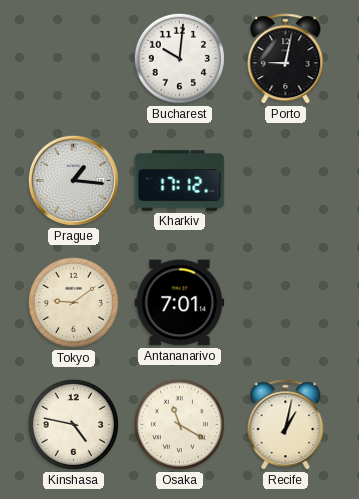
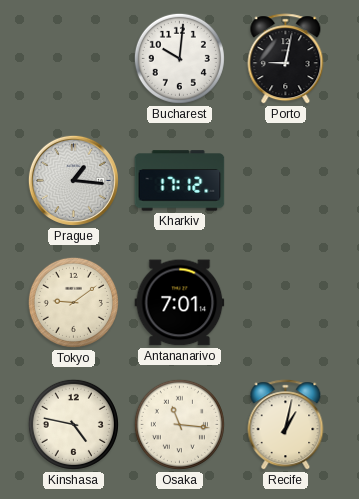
Osaka: 11:20 -> 11:16
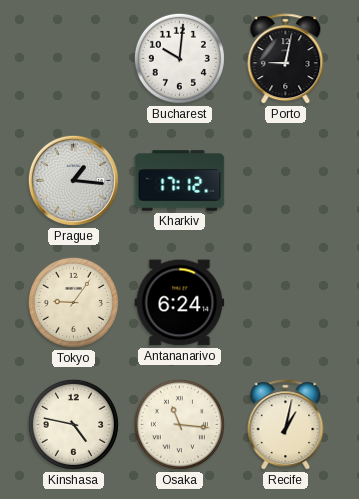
Tokyo: 9:09 -> 9:06
Antananarivo: 7:01 -> 6:24
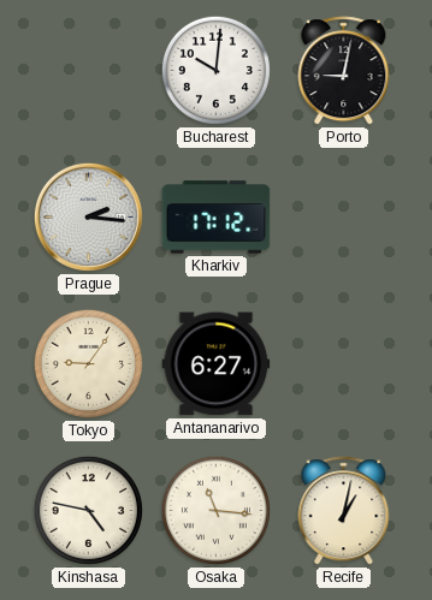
Prague: 1:16 -> 2:16
Antananarivo: 6:24 -> 6:27
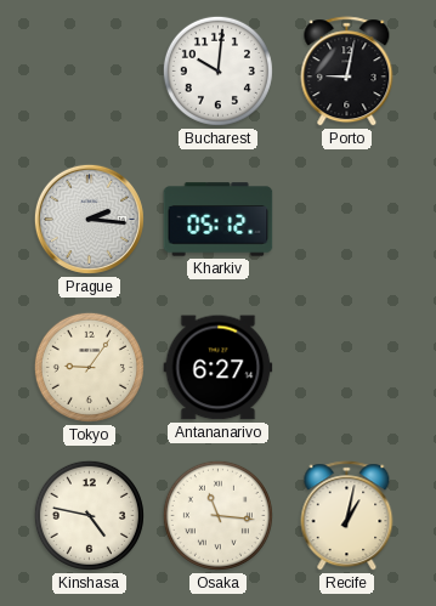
Kharkiv: 17:12 -> 05:12
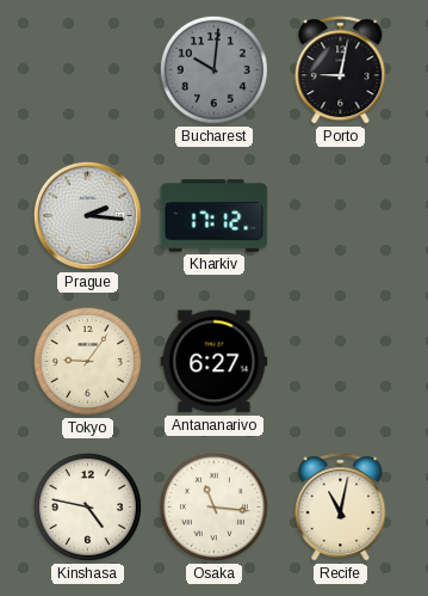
Bucharest dial: white -> grey
Kharkiv: 05:12 -> 17:12
Recife: 1:02 -> 11:02
